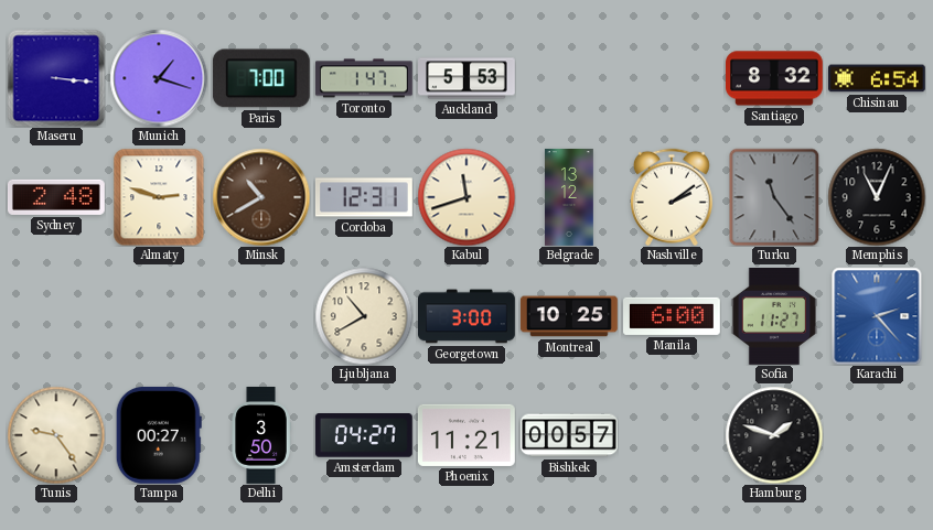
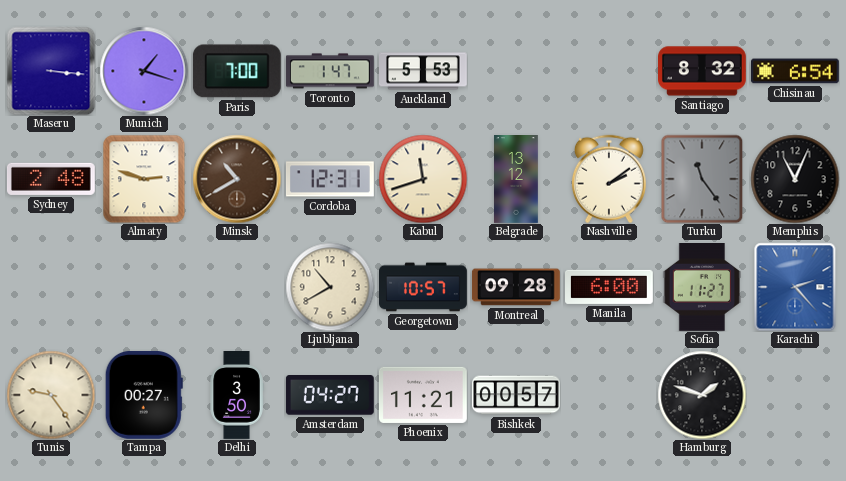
Georgetown: 3:00 -> 10:57
Montreal: 10:25 -> 09:28
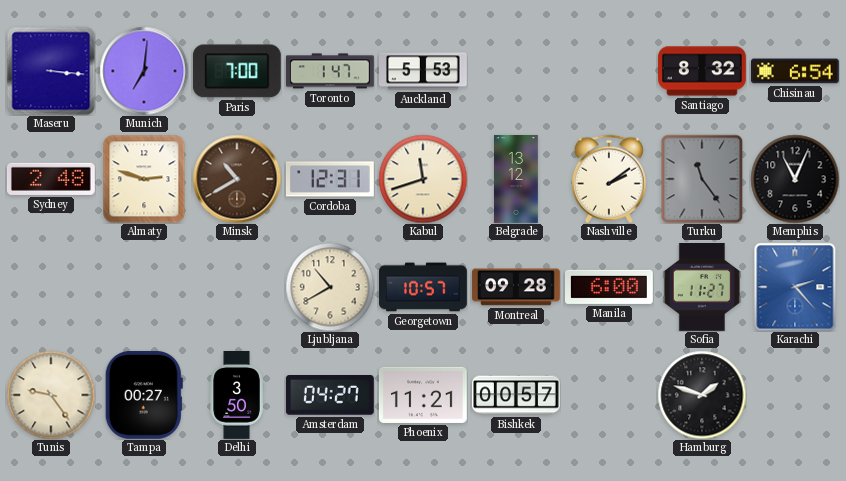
Munich: 1:18 -> 7:01
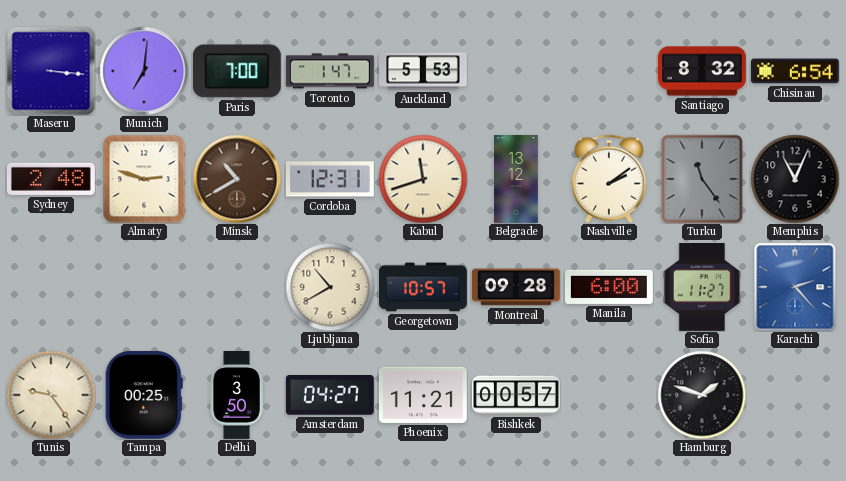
Tampa: 00:27 -> 00:25
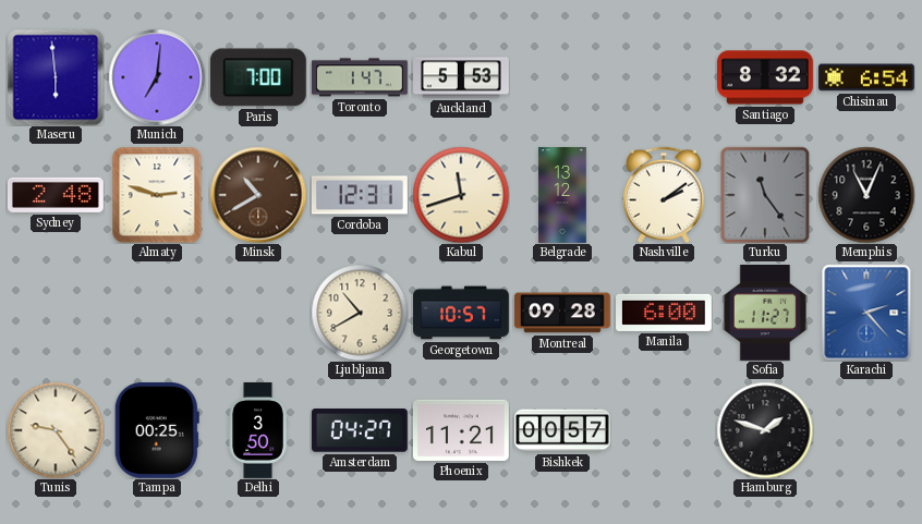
Maseru: 3:16 -> 5:59
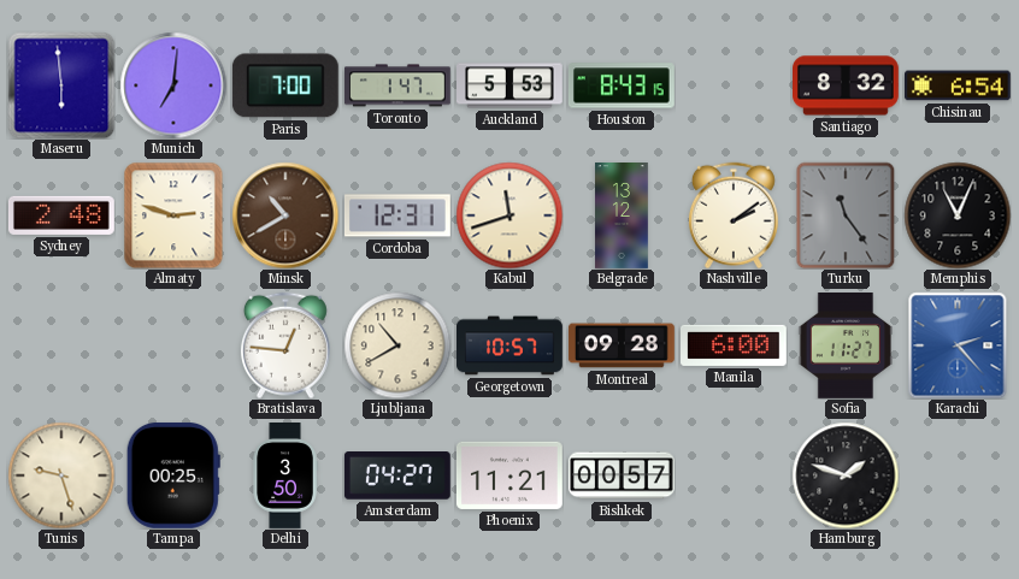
Houston: none -> 8:43
Bratislava: none -> 12:46
Tunis: 9:24 -> 9:27
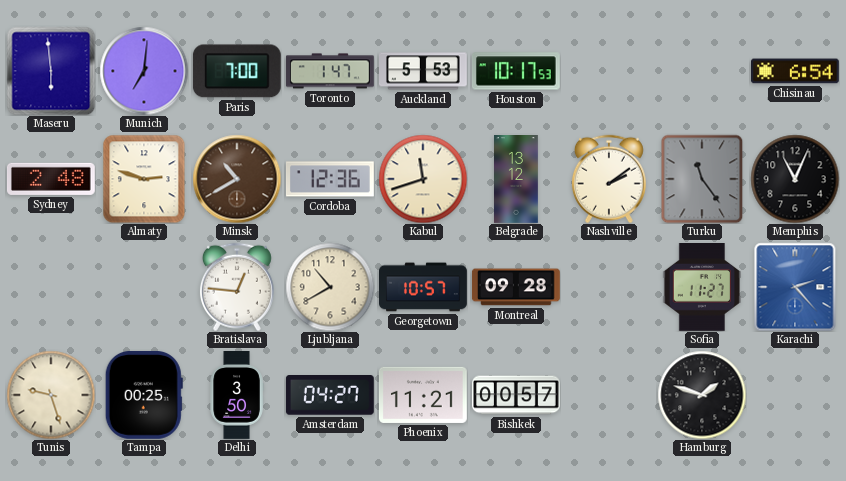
Houston: 8:43 -> 10:17
Santiago: 8:32 -> none
Cordoba: 12:31 -> 12:36
Manila: 6:00 -> none
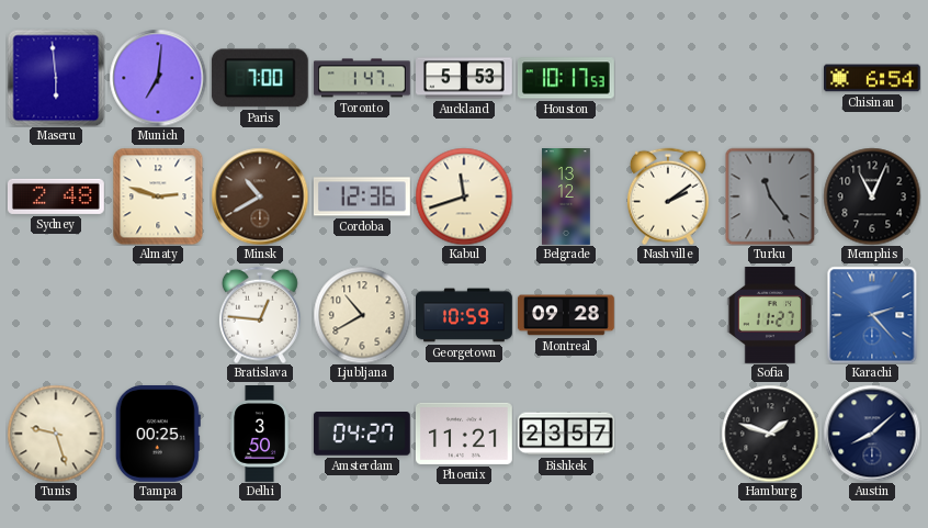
Georgetown: 10:57 -> 10:59
Bishkek: 00:57 -> 23:57
Austin: none -> 8:08
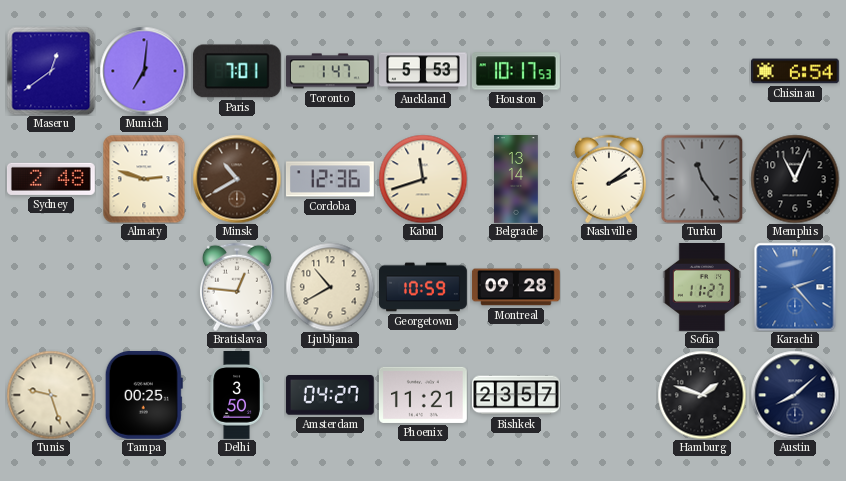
Maseru: 5:59 -> 12:39
Paris: 7:00 -> 7:01
Belgrade: 13:12 -> 13:14
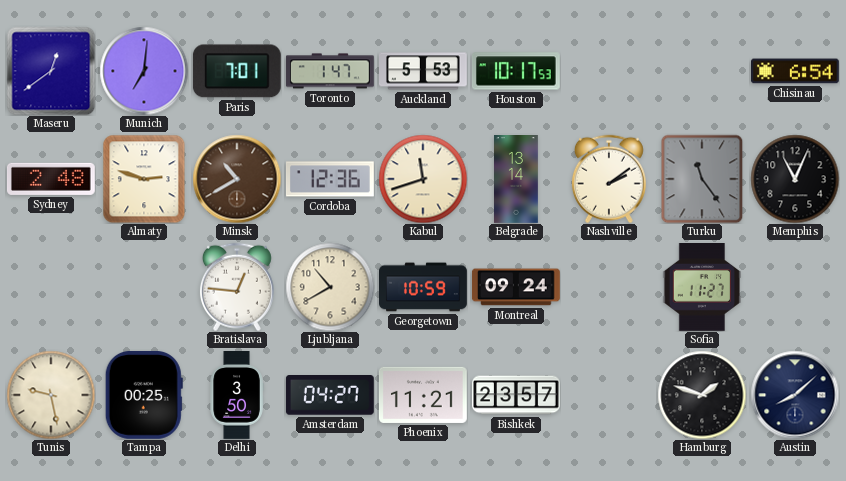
Montreal: 09:28 -> 09:24
Karachi: 2:23 -> none
Tunis: 9:27 -> 9:28
